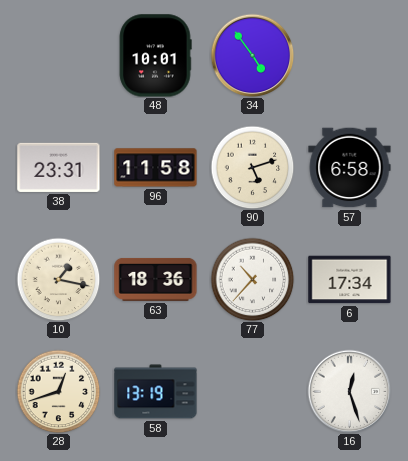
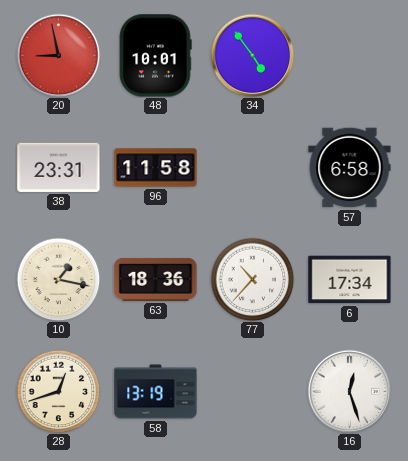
20: none -> 8:58
90: 5:12 -> none
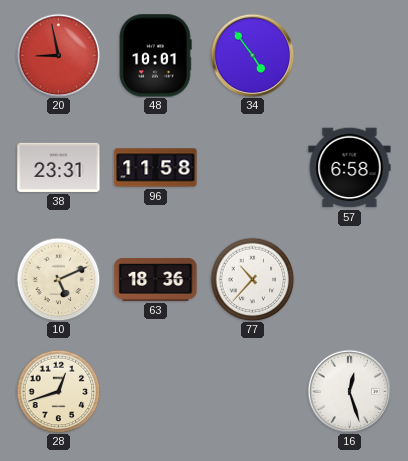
10: 1:17 -> 5:11
6: 17:34 -> none
58: 13:19 -> none
